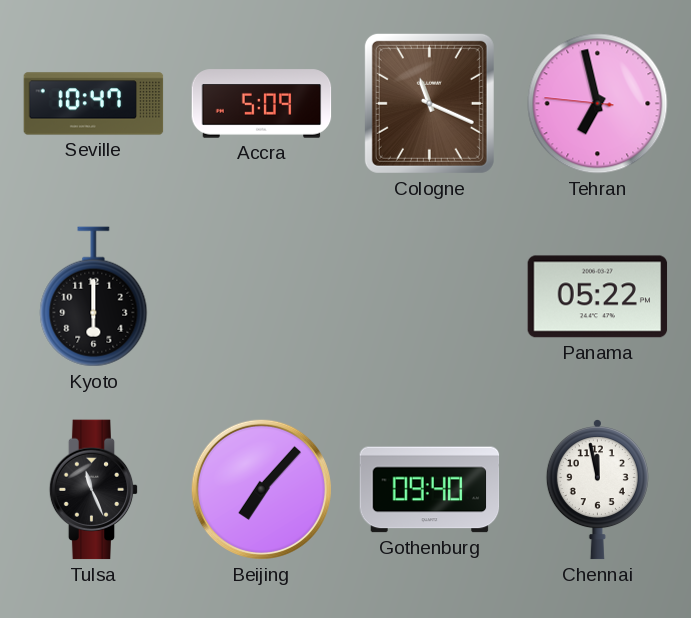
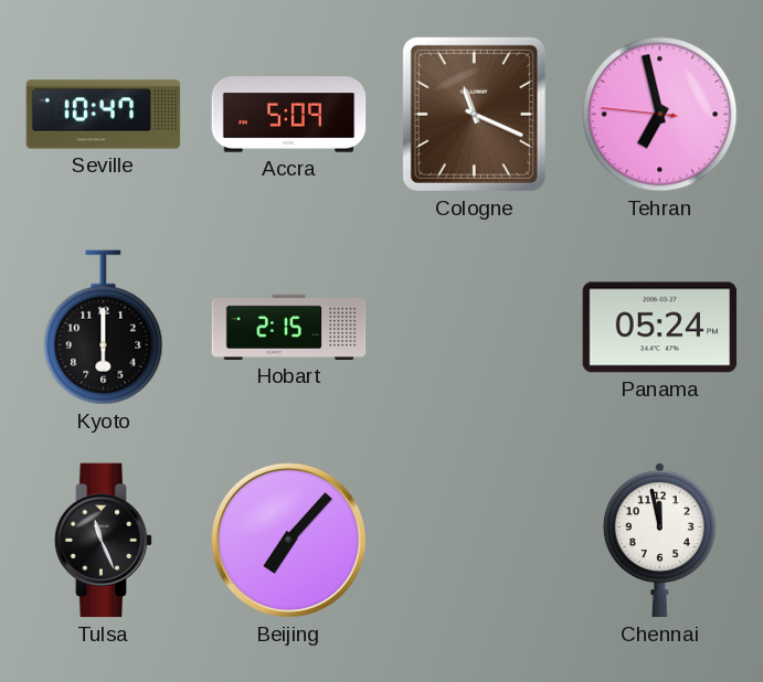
Hobart: none -> 2:15
Panama: 05:22 -> 05:24
Gothenburg: 09:40 -> none
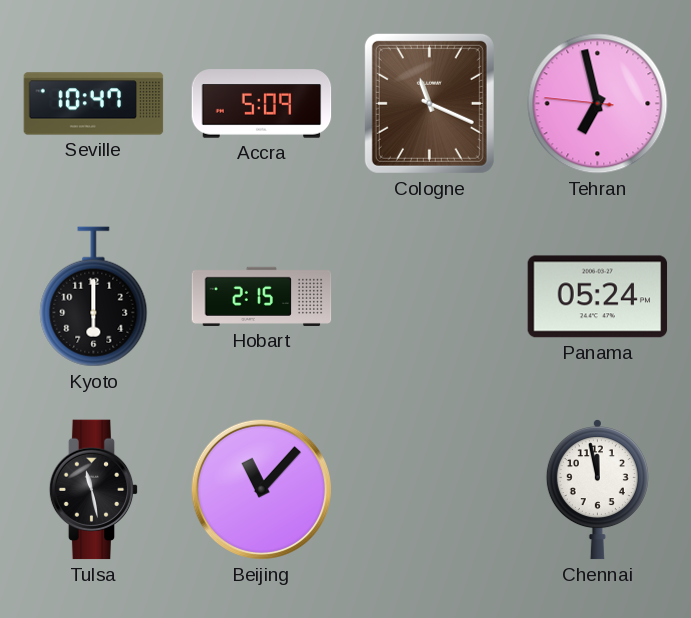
Tulsa: 11:26 -> 11:28
Beijing: 7:07 -> 11:07
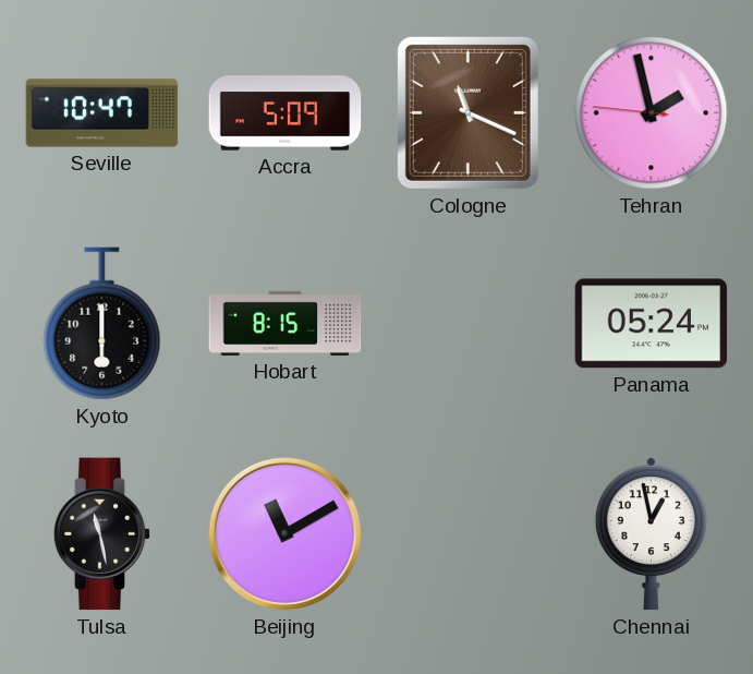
Tehran: 6:57 -> 1:57
Hobart: 2:15 -> 8:15
Beijing: 11:07 -> 11:10
Chennai: 11:58 -> 12:58
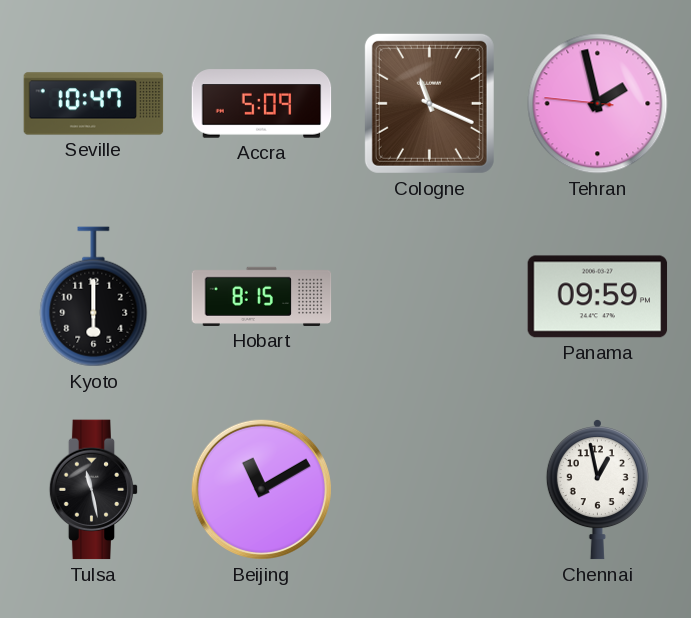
Panama: 05:24 -> 09:59
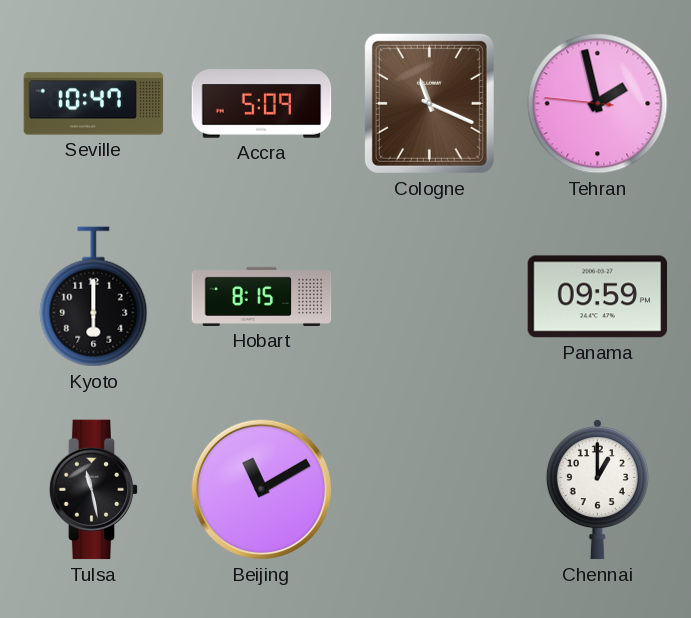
Chennai: 12:58 -> 1:00
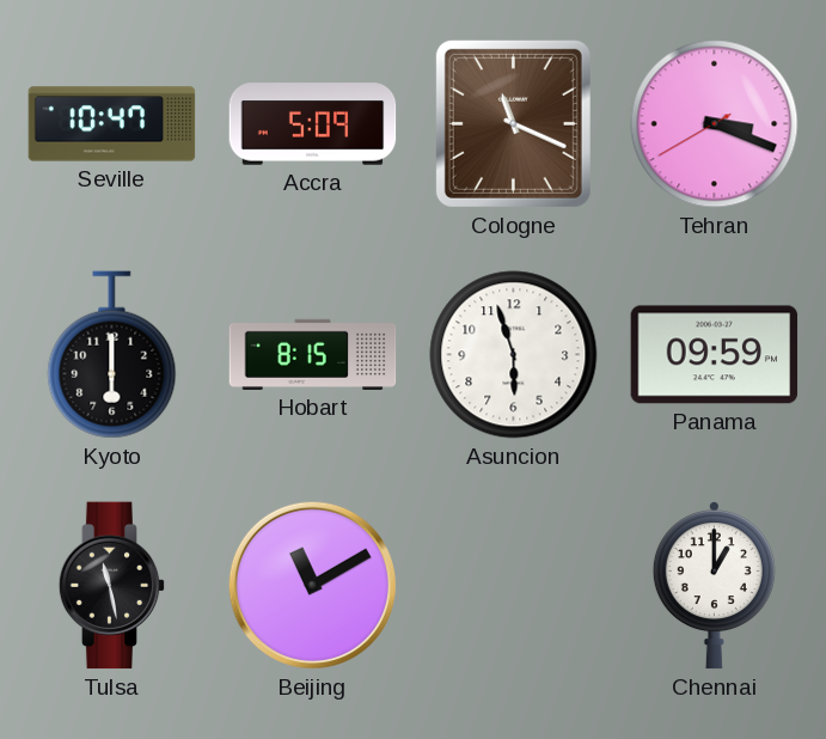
Tehran: 1:57 -> 3:18
Asuncion: none -> 5:57
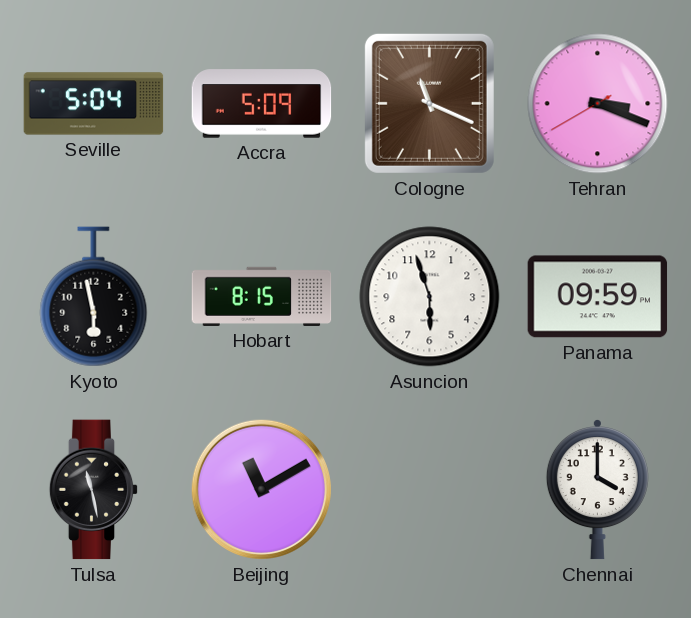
Seville: 10:47 -> 5:04
Kyoto: 6:00 -> 5:58
Chennai: 1:00 -> 4:00
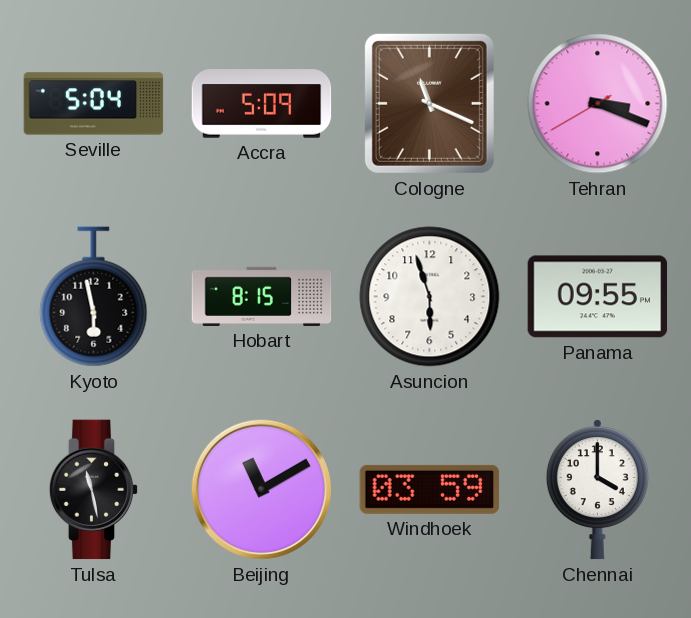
Panama: 09:59 -> 09:55
Windhoek: none -> 03:59
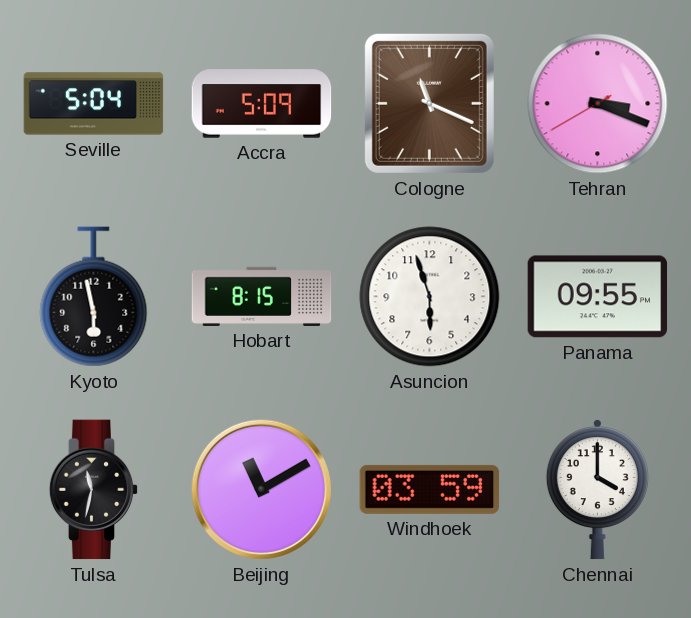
Tulsa: 11:28 -> 11:32
